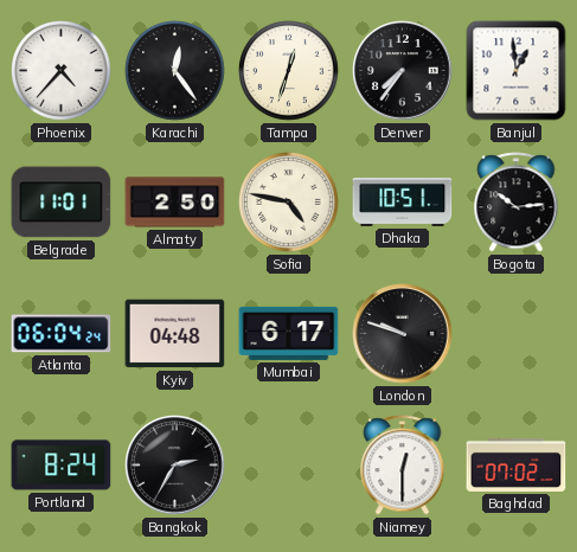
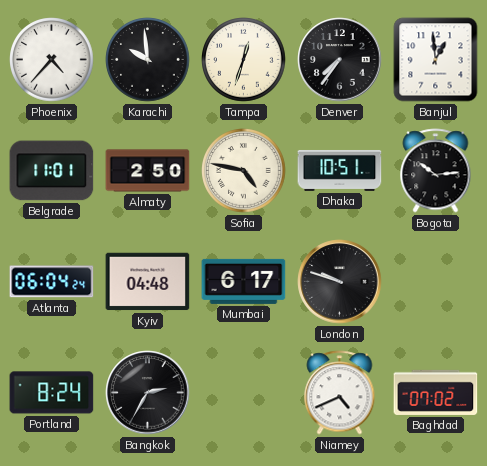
Karachi: 12:24 -> 9:59
Niamey: 12:30 -> 4:41
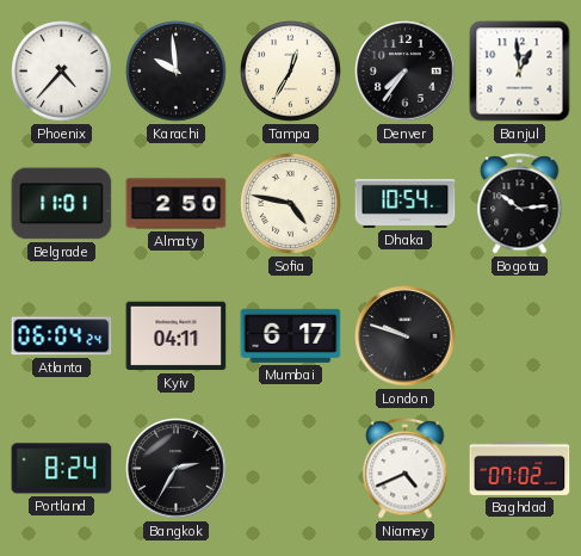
Tampa: 12:33 -> 12:35
Dhaka: 10:51 -> 10:54
Kyiv: 04:48 -> 04:11
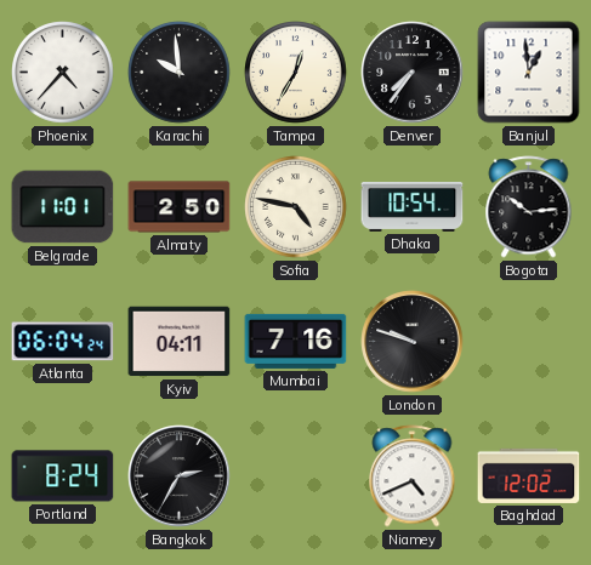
Mumbai: 6:17 -> 7:16
Baghdad: 07:02 -> 12:02
